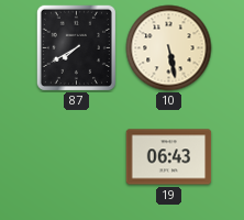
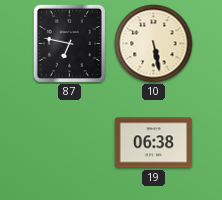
87: 7:40 -> 6:47
19: 06:43 -> 06:38
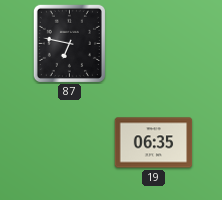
10: 5:28 -> none
19: 06:38 -> 06:35
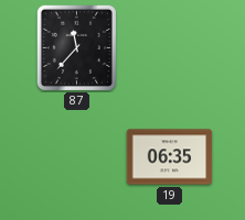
87: 6:47 -> 11:37
